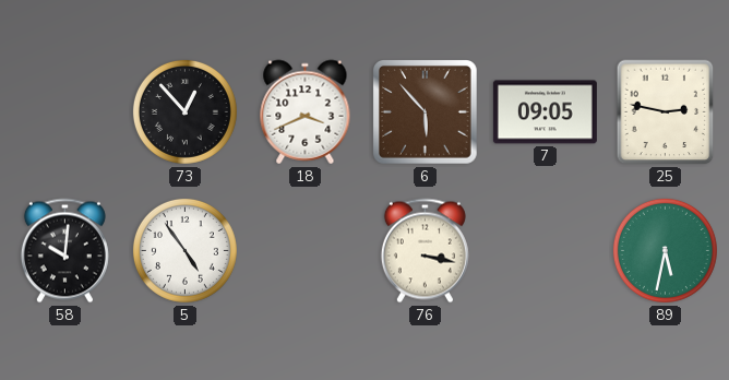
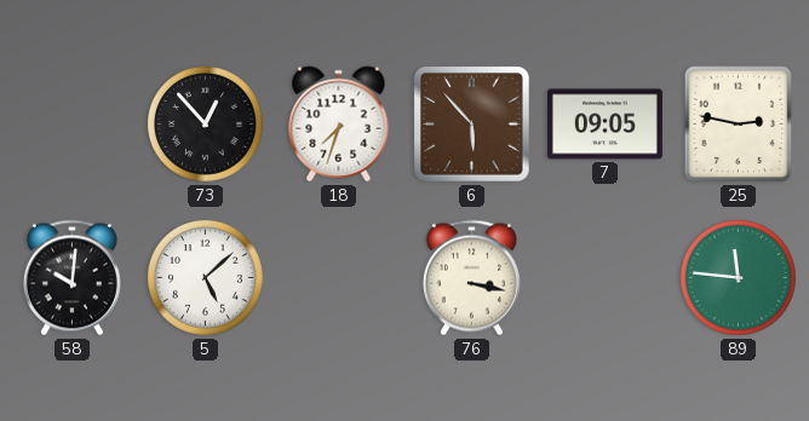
18: 3:41 -> 7:33
5: 4:54 -> 5:08
89: 5:32 -> 11:46
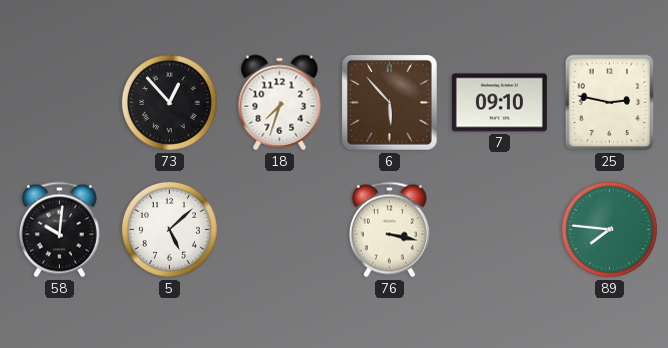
7: 09:05 -> 09:10
89: 11:46 -> 7:46
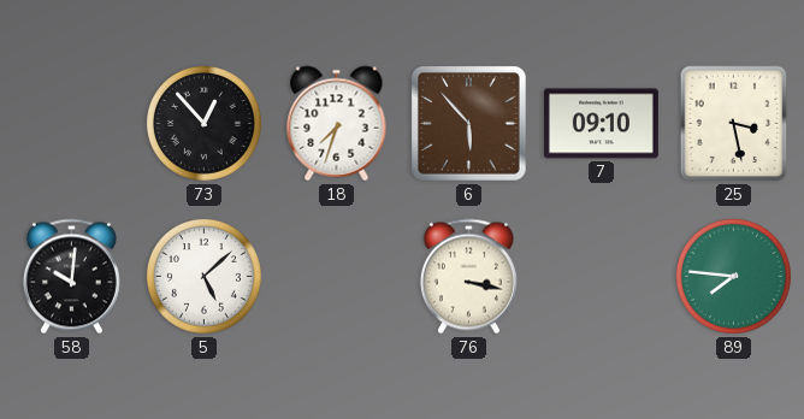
25: 2:47 -> 3:28
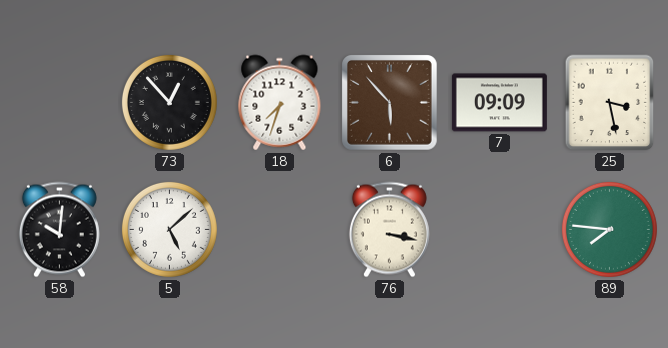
7: 09:10 -> 09:09
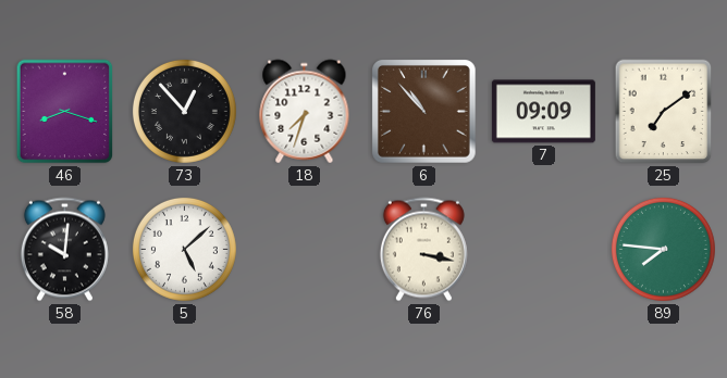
46: none -> 8:18
6: 5:53 -> 10:53
25: 3:28 -> 7:09
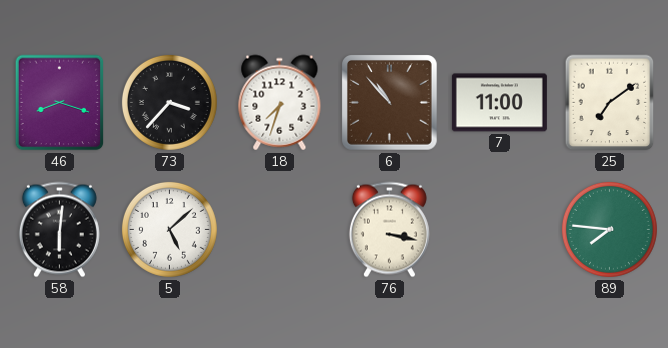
73: 12:53 -> 3:37
7: 09:09 -> 11:00
58: 10:01 -> 6:01
